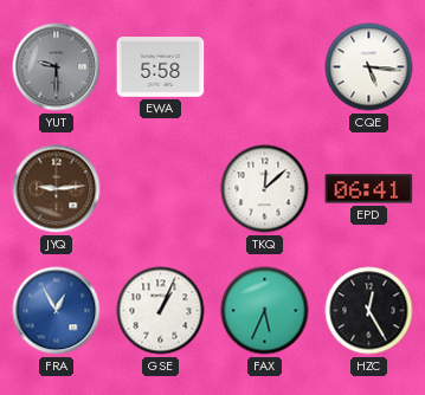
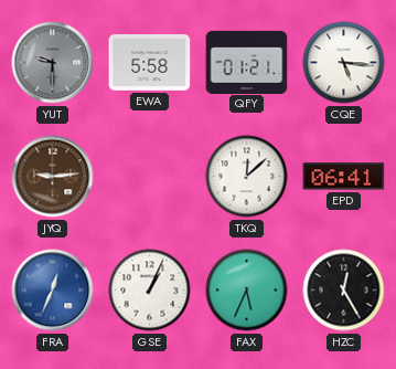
QFY: none -> 01:21
FRA: 12:55 -> 12:34
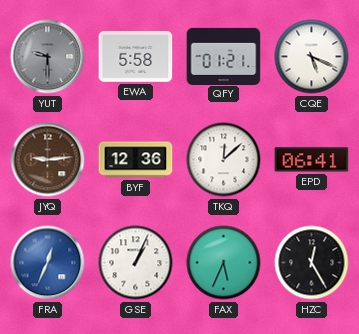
CQE: 5:16 -> 5:19
BYF: none -> 12:36
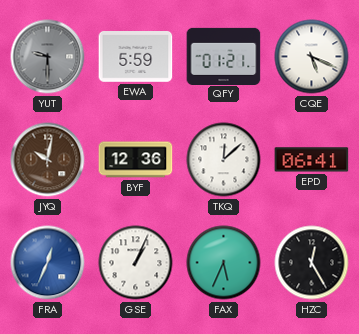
EWA: 5:58 -> 5:59
JYQ: 9:14 -> 10:02
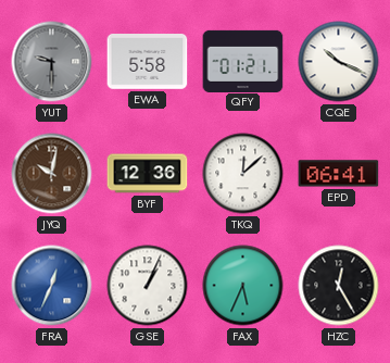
EWA: 5:59 -> 5:58
CQE: 5:19 -> 10:19
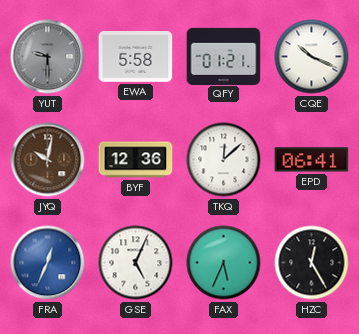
GSE: 1:04 -> 5:04
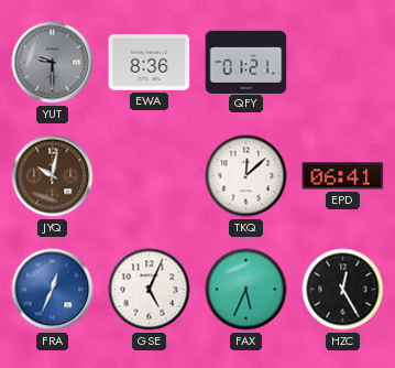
EWA: 5:58 -> 8:36
CQE: 10:19 -> none
BYF: 12:36 -> none
